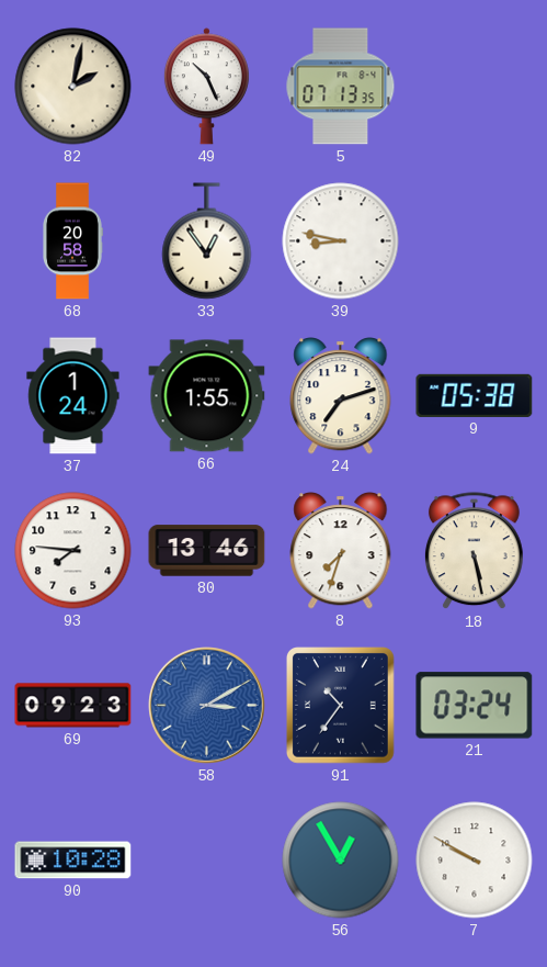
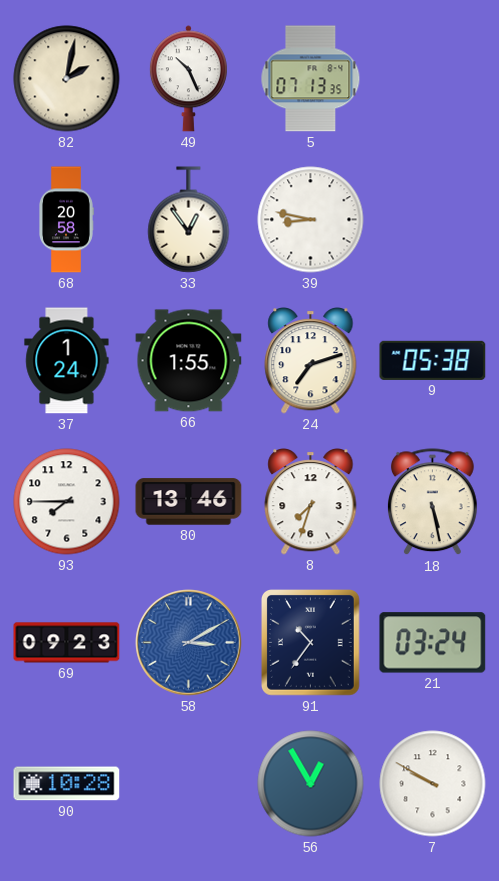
93: 7:46 -> 7:45
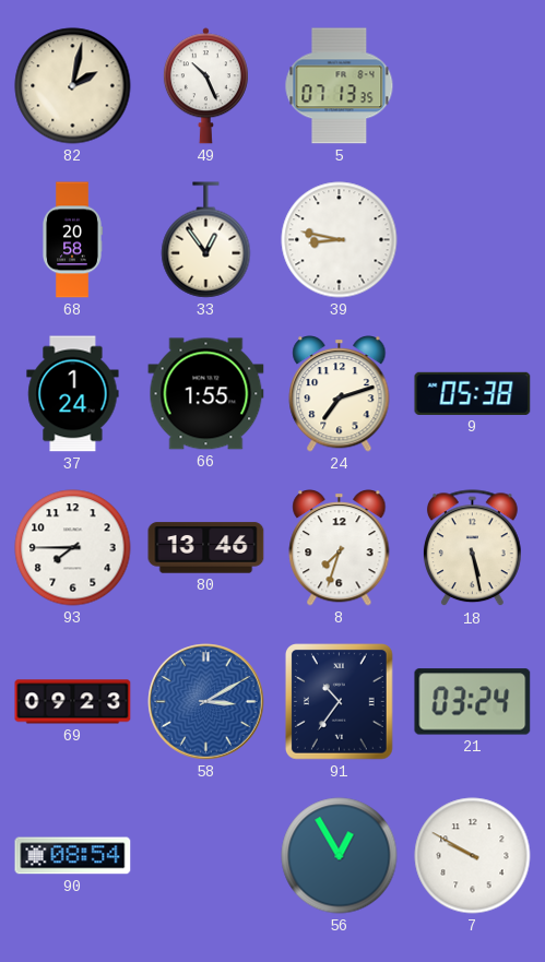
90: 10:28 -> 08:54
